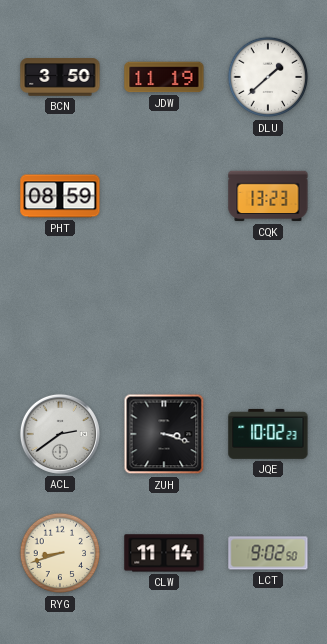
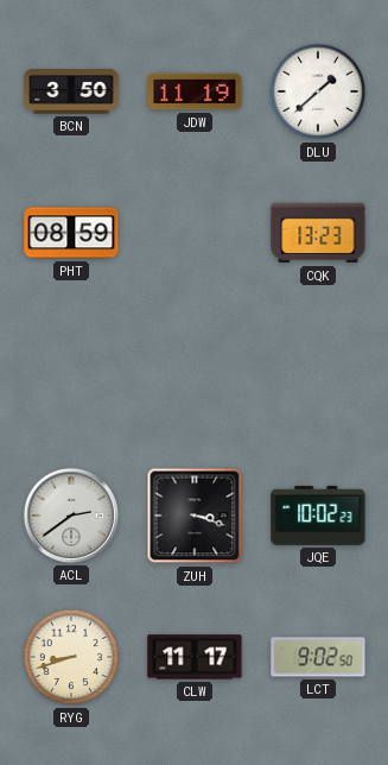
CLW: 11:14 -> 11:17
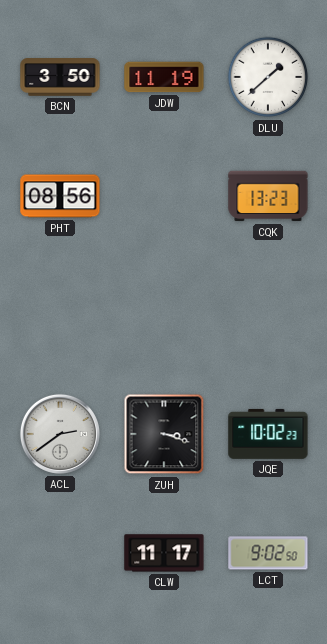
PHT: 08:59 -> 08:56
RYG: 8:42 -> none
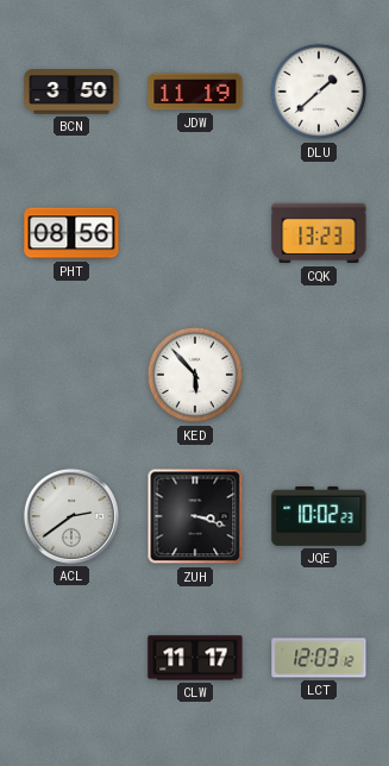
KED: none -> 5:53
LCT: 9:02 -> 12:03
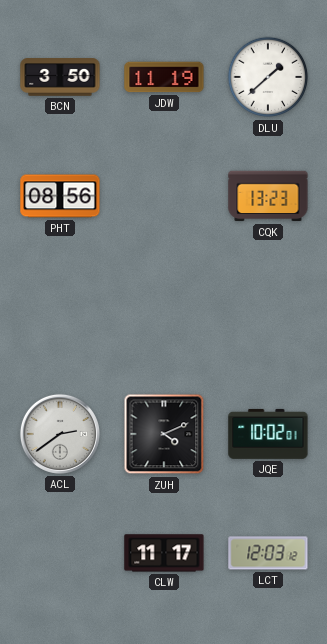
KED: 5:53 -> none
ZUH: 3:18 -> 4:11
JQE: 10:02:23 -> 10:02:01
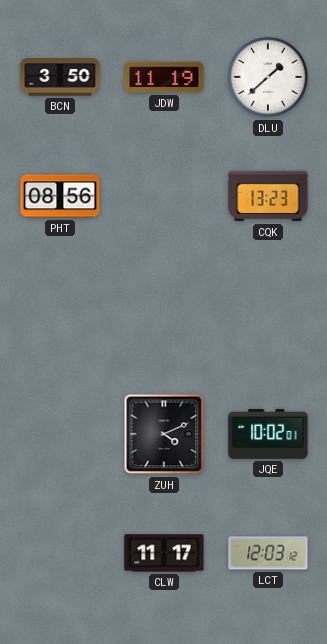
ACL: 2:39 -> none
